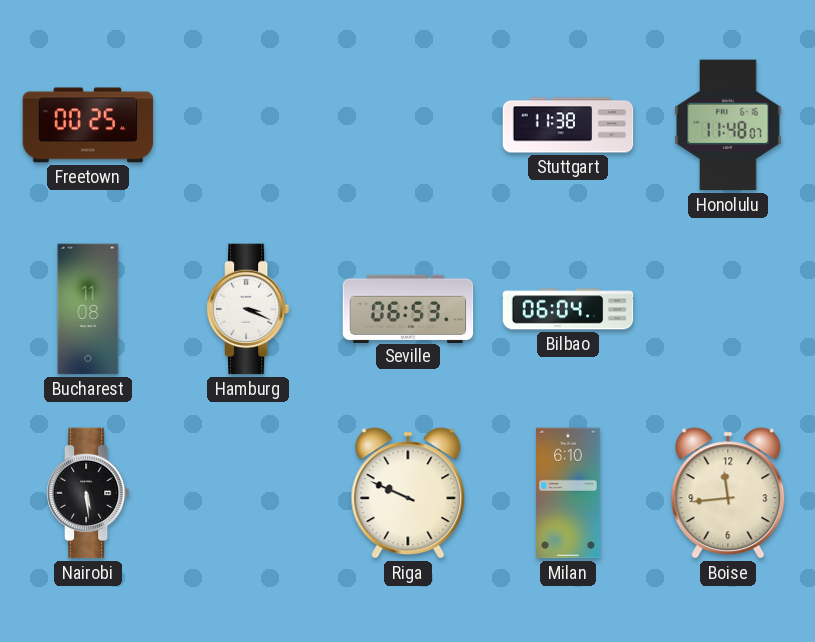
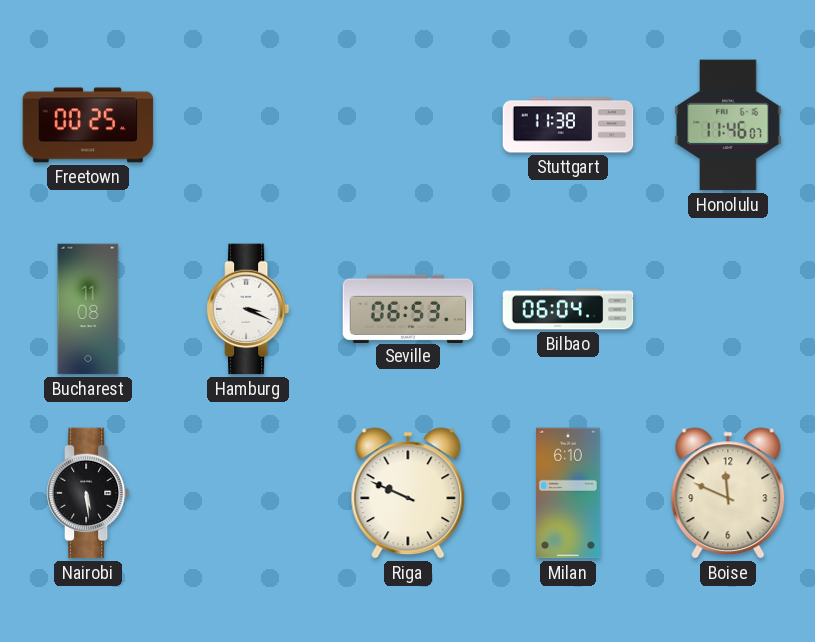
Honolulu: 11:48 -> 11:46
Boise: 11:44 -> 11:49
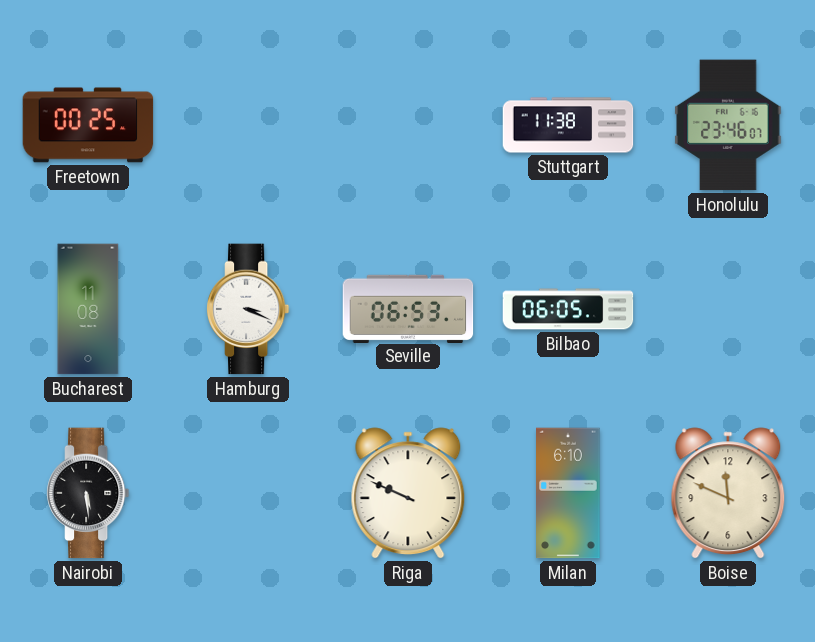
Honolulu: 11:46 -> 23:46
Bilbao: 06:04 -> 06:05
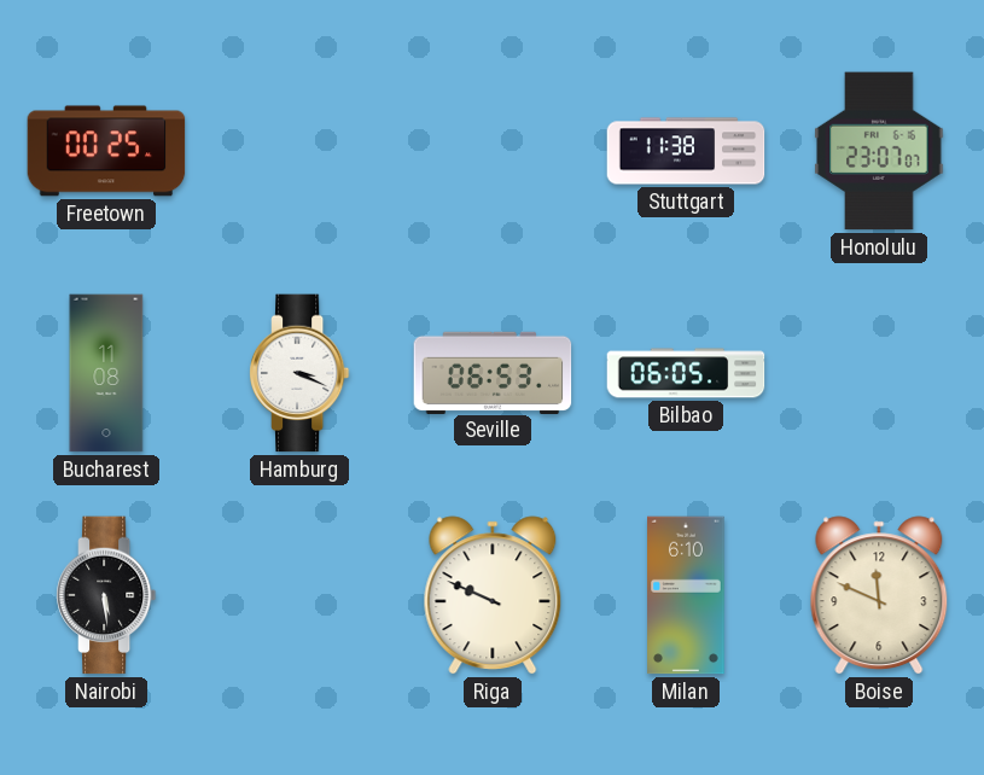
Honolulu: 23:46 -> 23:07
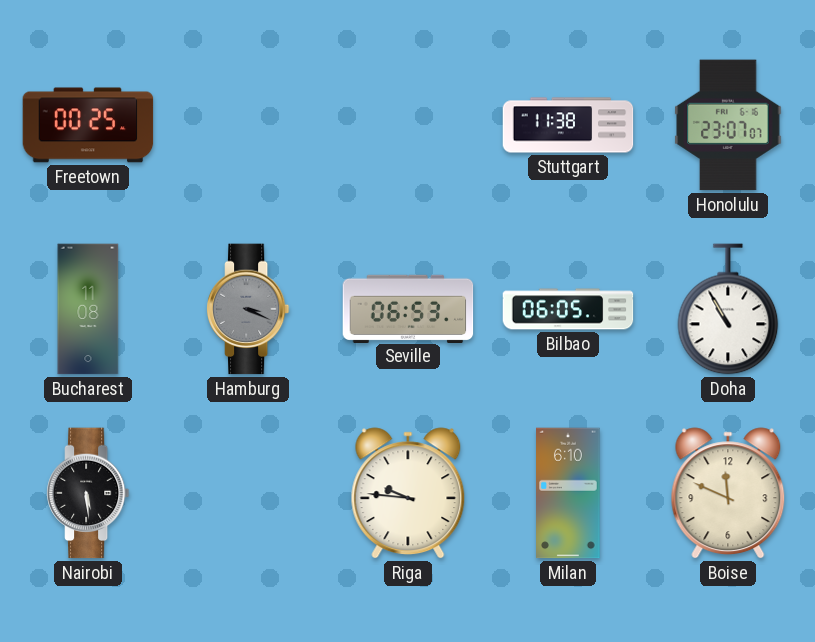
Hamburg dial: white -> grey
Doha: none -> 10:55
Riga: 9:49 -> 9:46
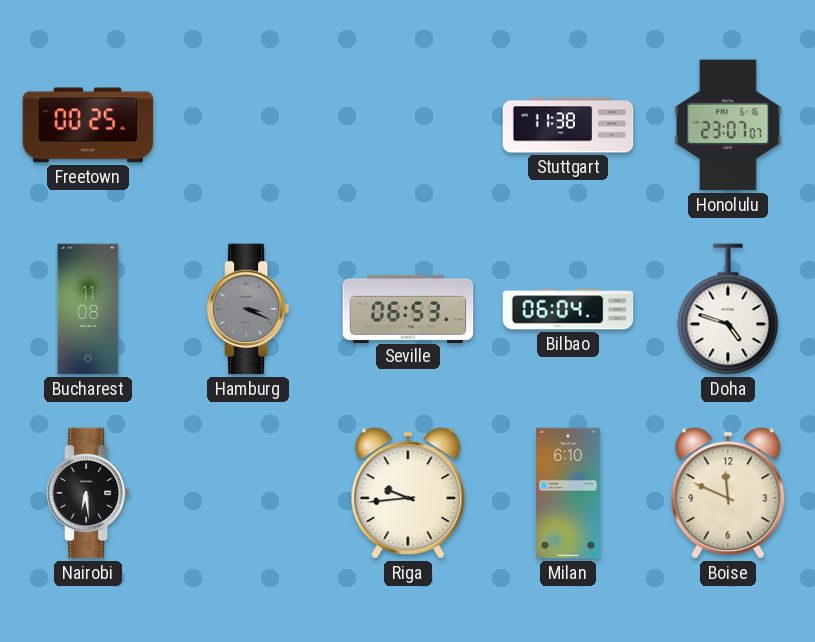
Bilbao: 06:05 -> 06:04
Doha: 10:55 -> 4:48
Nairobi: 5:29 -> 6:29
Riga: 9:46 -> 9:44
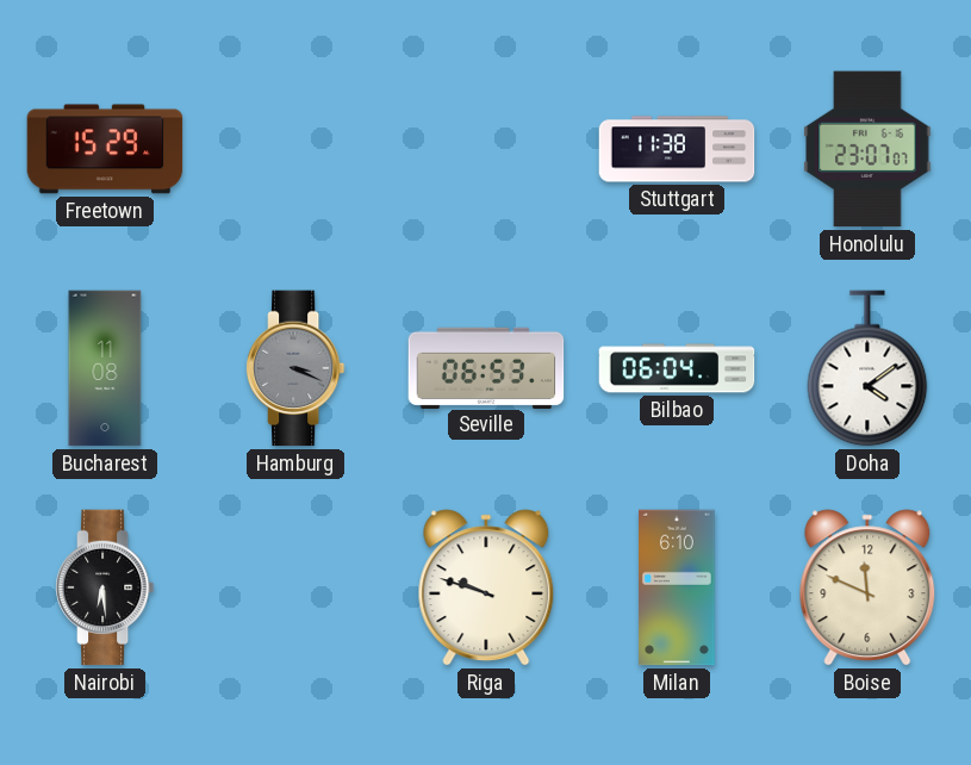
Freetown: 00:25 -> 15:29
Doha: 4:48 -> 4:09
Riga: 9:44 -> 9:48
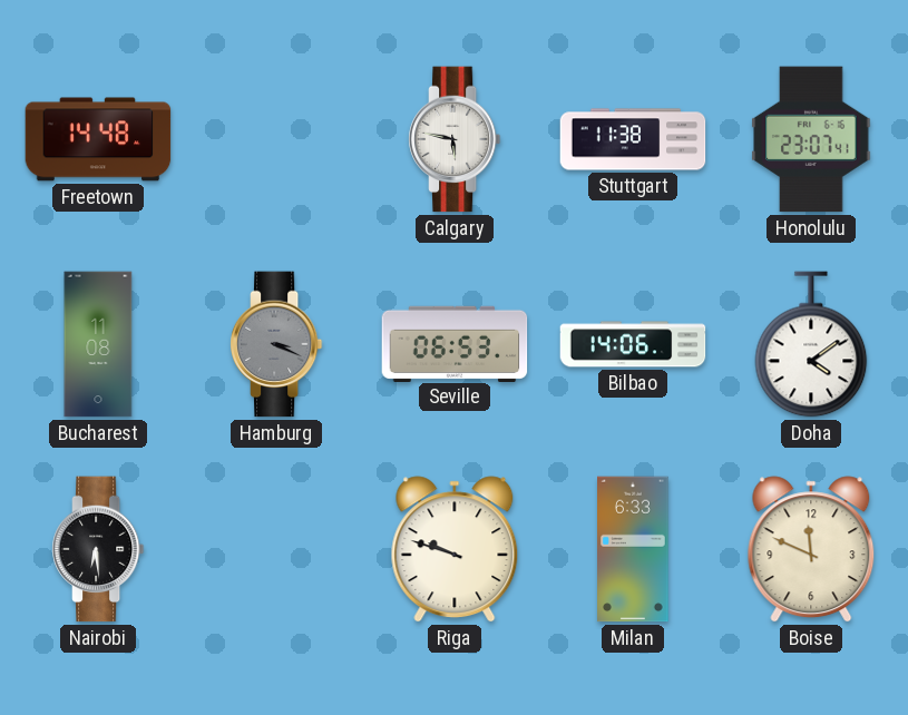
Freetown: 15:29 -> 14:48
Calgary: none -> 5:47
Honolulu: 23:07:07 -> 23:07:41
Bilbao: 06:04 -> 14:06
Milan: 6:10 -> 6:33
